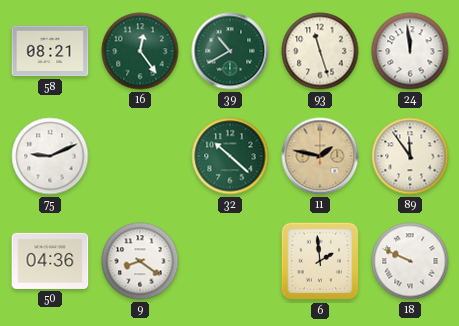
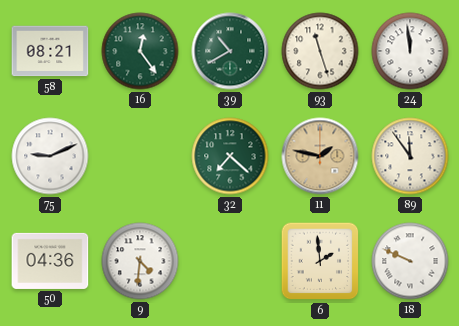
32: 10:22 -> 7:22
9: 8:21 -> 4:31
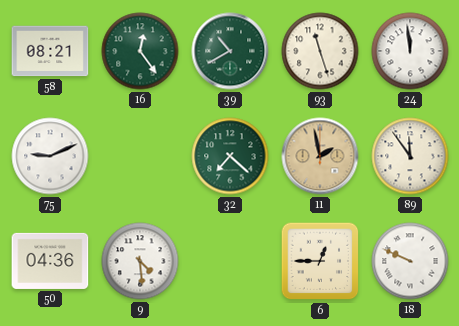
11: 1:47 -> 1:58
9: 4:31 -> 4:29
6: 1:59 -> 12:45
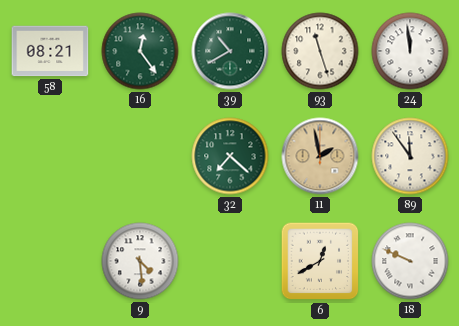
75: 9:11 -> none
50: 04:36 -> none
6: 12:45 -> 12:40
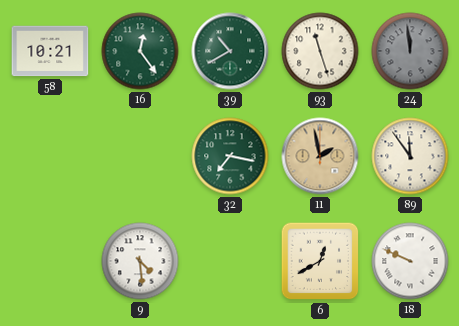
58: 08:21 -> 10:21
24 dial: white -> grey
32: 7:22 -> 7:17
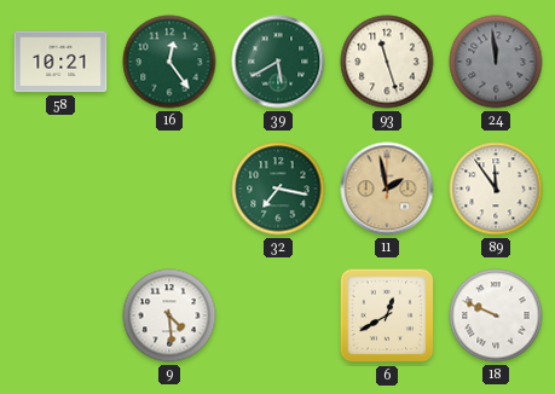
39: 10:40 -> 5:40
